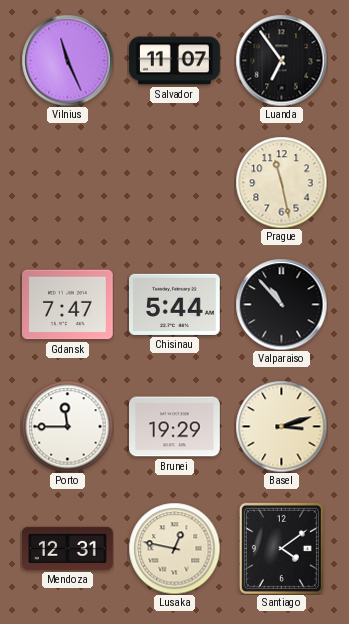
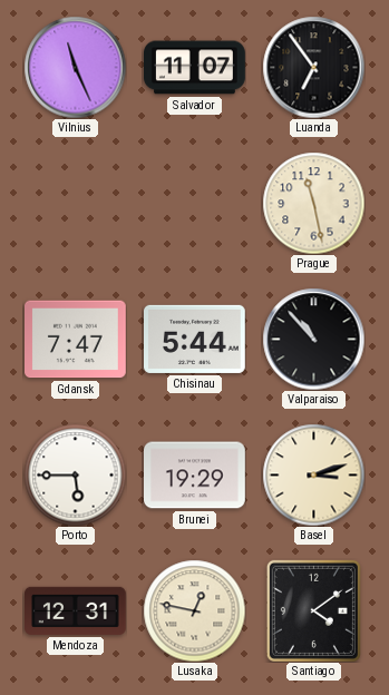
Porto: 11:45 -> 5:45
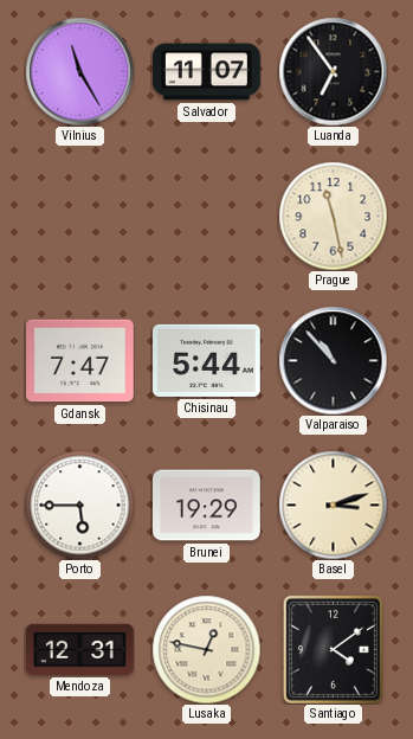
Vilnius: 11:26 -> 11:25
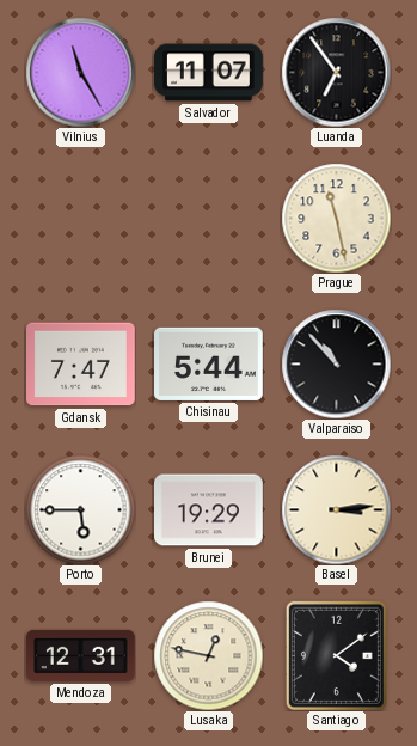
Basel: 3:12 -> 3:14
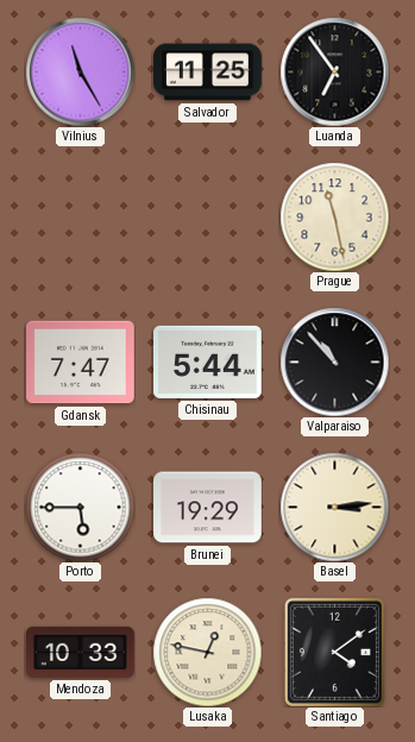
Salvador: 11:07 -> 11:25
Mendoza: 12:31 -> 10:33
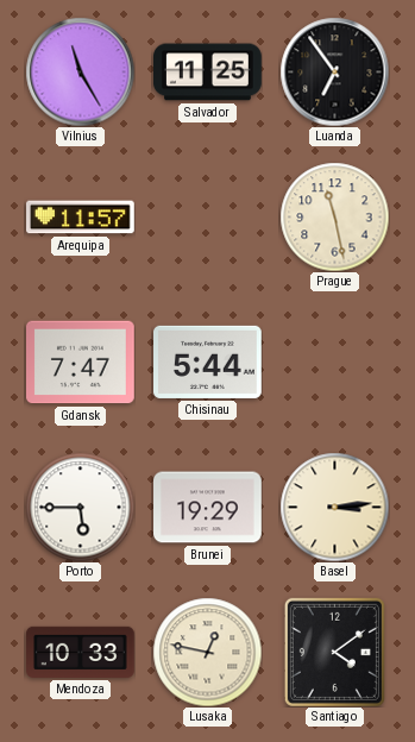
Arequipa: none -> 11:57
Valparaiso: 10:53 -> none
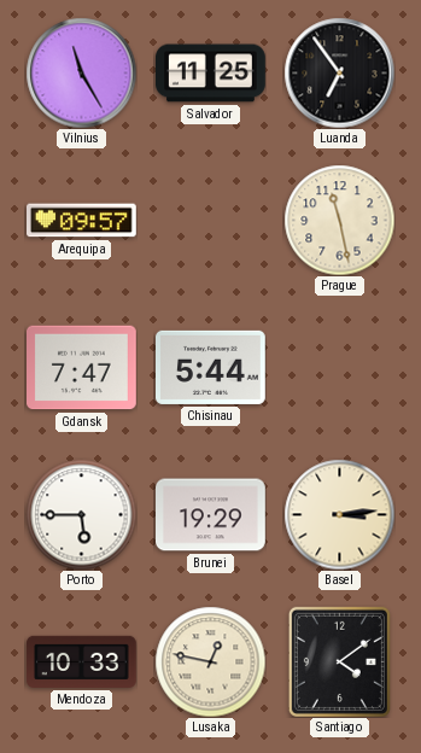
Arequipa: 11:57 -> 09:57
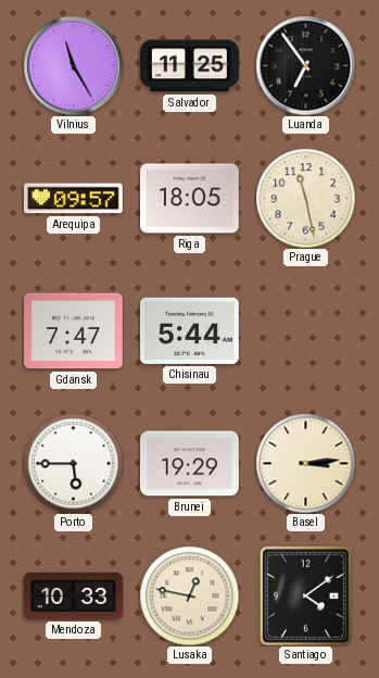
Riga: none -> 18:05
